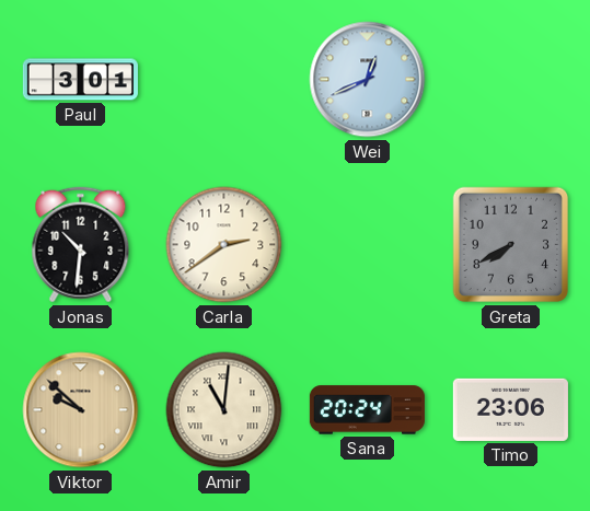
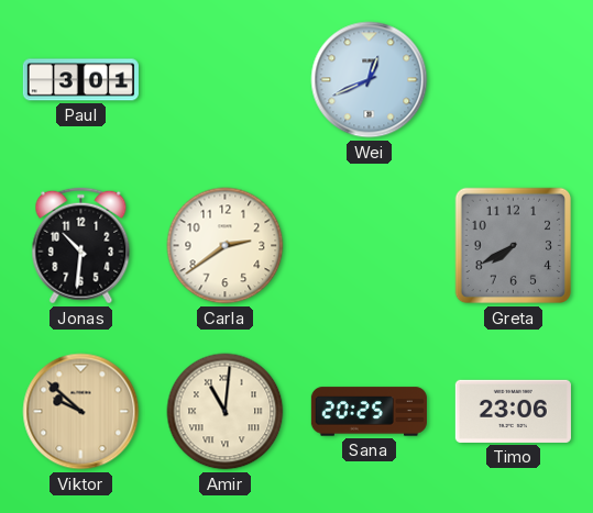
Sana: 20:24 -> 20:25
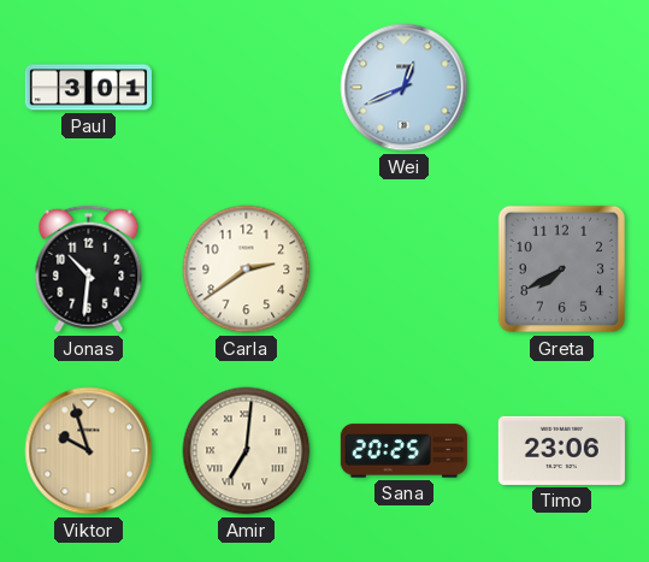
Viktor: 9:52 -> 9:57
Amir: 11:01 -> 7:01
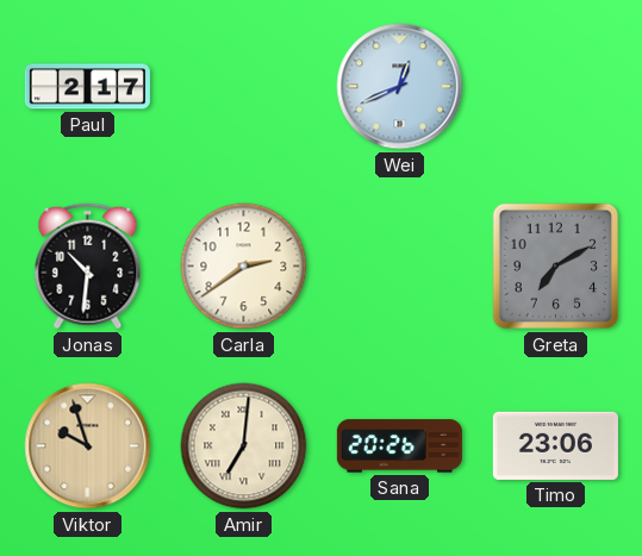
Paul: 3:01 -> 2:17
Greta: 7:40 -> 7:10
Sana: 20:25 -> 20:26
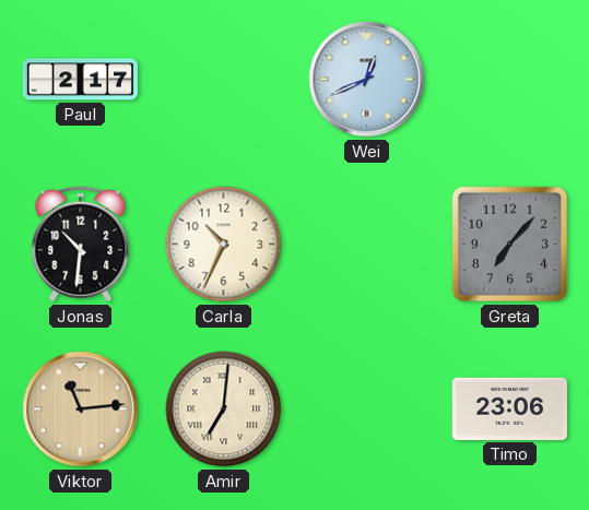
Carla: 2:39 -> 10:34
Greta: 7:10 -> 7:07
Viktor: 9:57 -> 11:14
Sana: 20:26 -> none
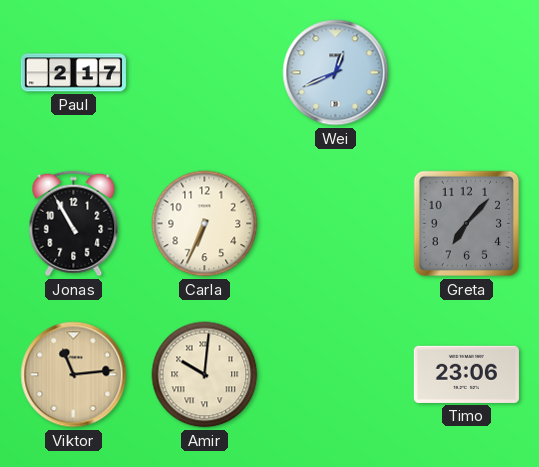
Jonas: 10:31 -> 10:55
Carla: 10:34 -> 6:34
Amir: 7:01 -> 10:01
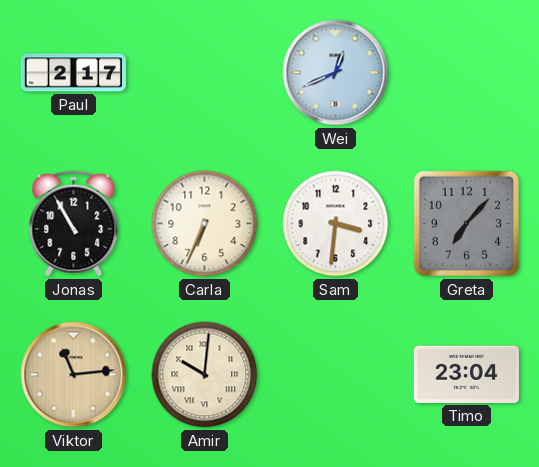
Sam: none -> 3:31
Timo: 23:06 -> 23:04
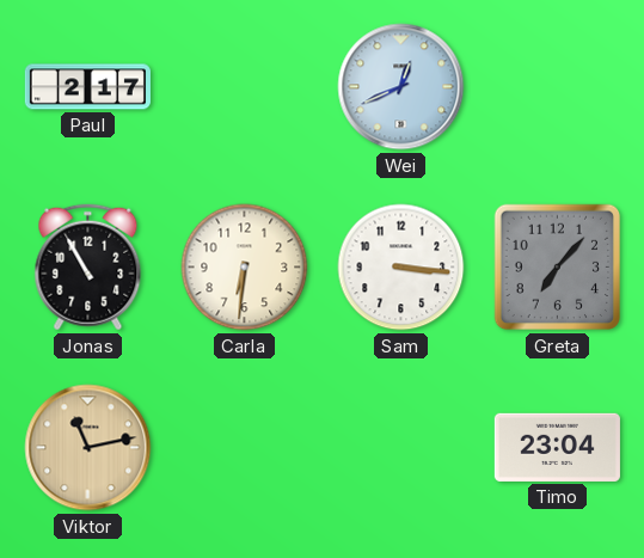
Carla: 6:34 -> 6:31
Sam: 3:31 -> 3:16
Viktor: 11:14 -> 11:13
Amir: 10:01 -> none
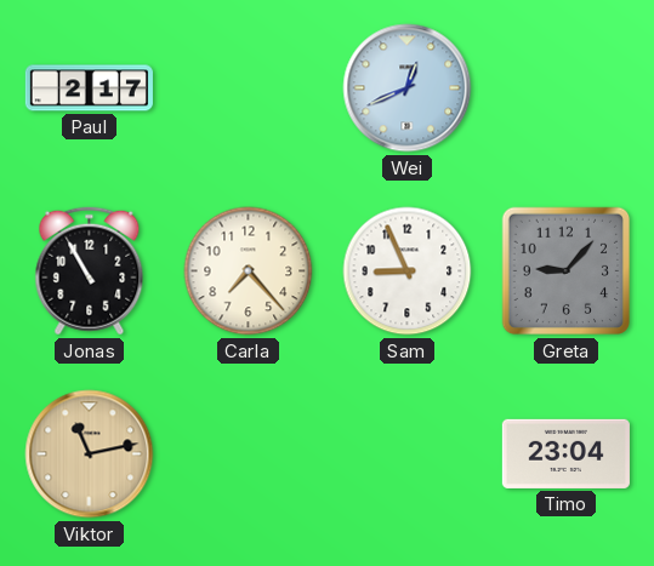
Carla: 6:31 -> 7:23
Sam: 3:16 -> 8:56
Greta: 7:07 -> 9:07
